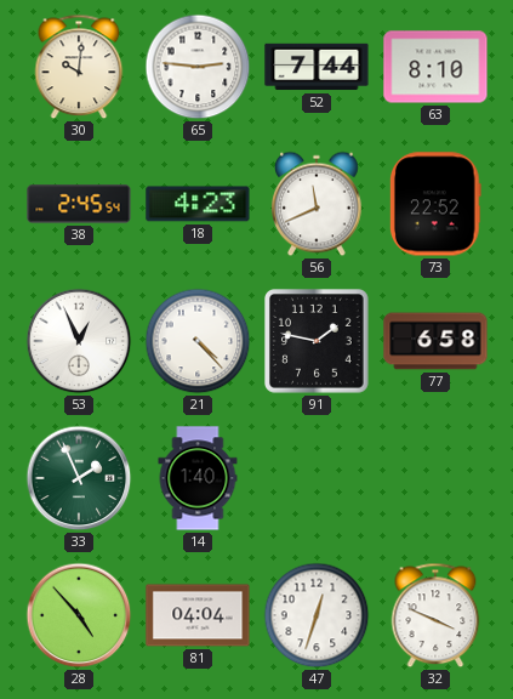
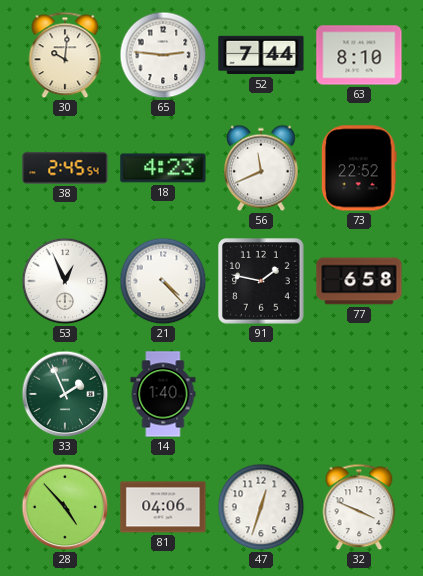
81: 04:04 -> 04:06
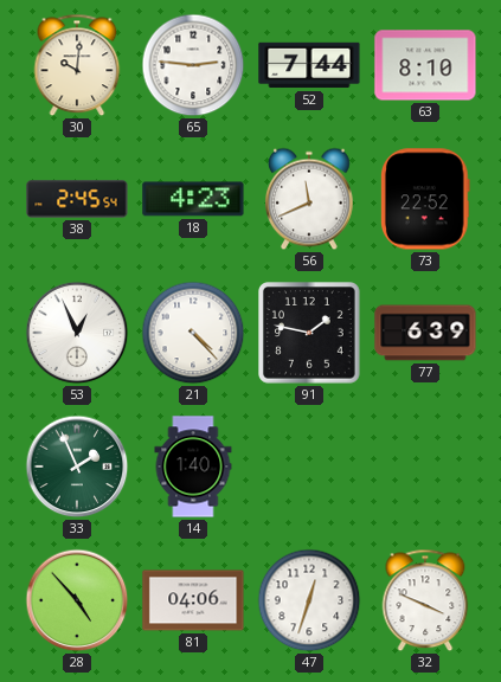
77: 6:58 -> 6:39
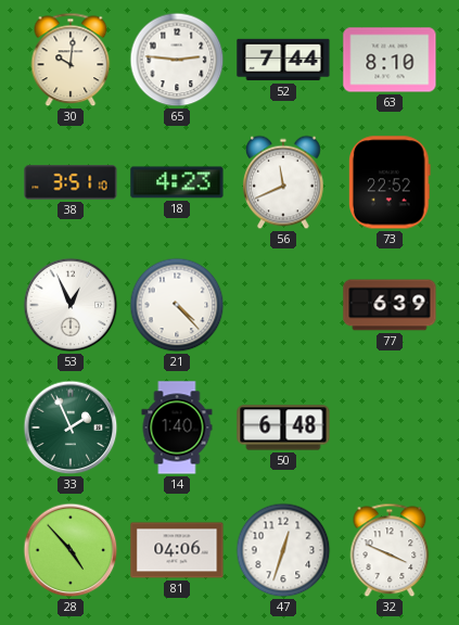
38: 2:45 -> 3:51
91: 1:47 -> none
50: none -> 6:48
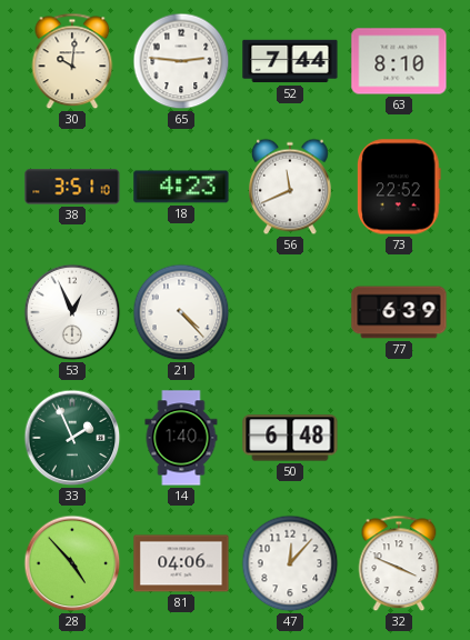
47: 12:33 -> 12:07
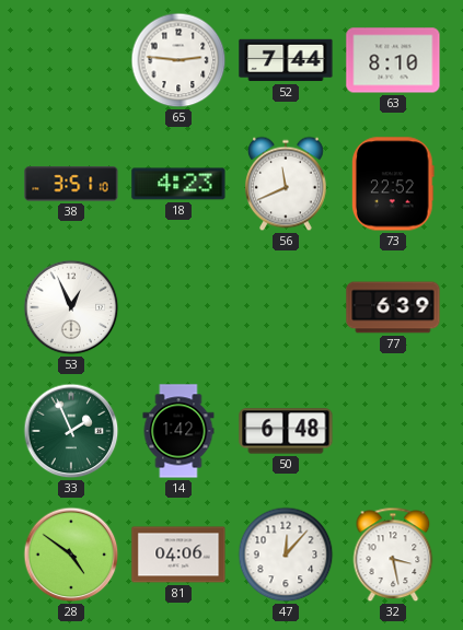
30: 10:01 -> none
21: 4:23 -> none
14: 1:40 -> 1:42
28: 4:53 -> 4:51
32: 3:49 -> 3:28
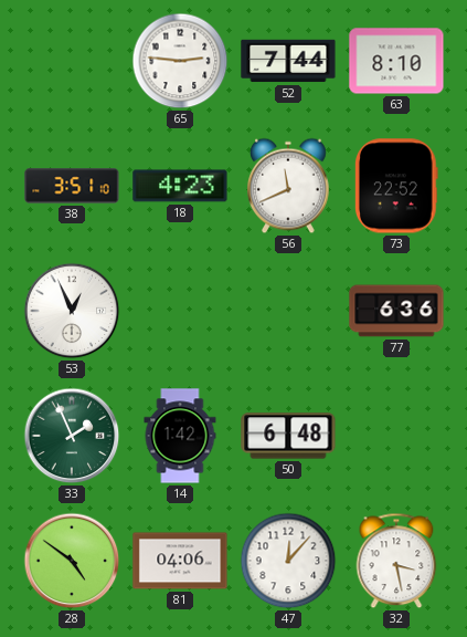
77: 6:39 -> 6:36
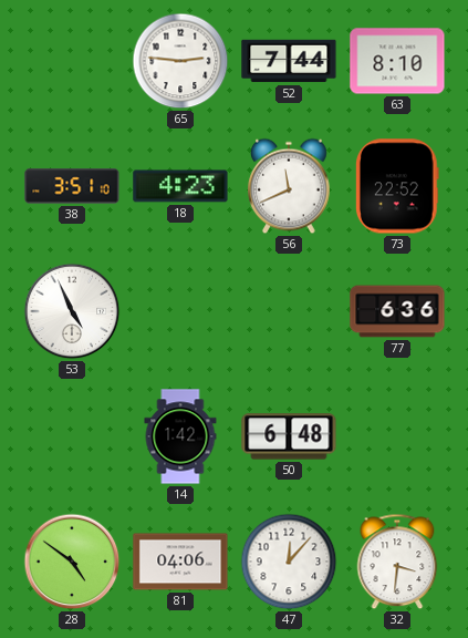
53: 12:56 -> 4:56
33: 1:56 -> none
32: 3:28 -> 3:31
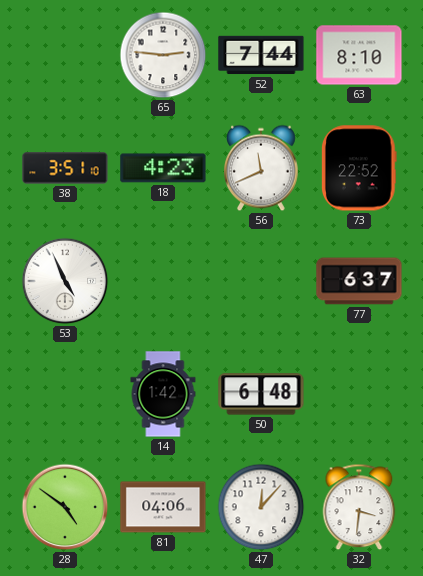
77: 6:36 -> 6:37
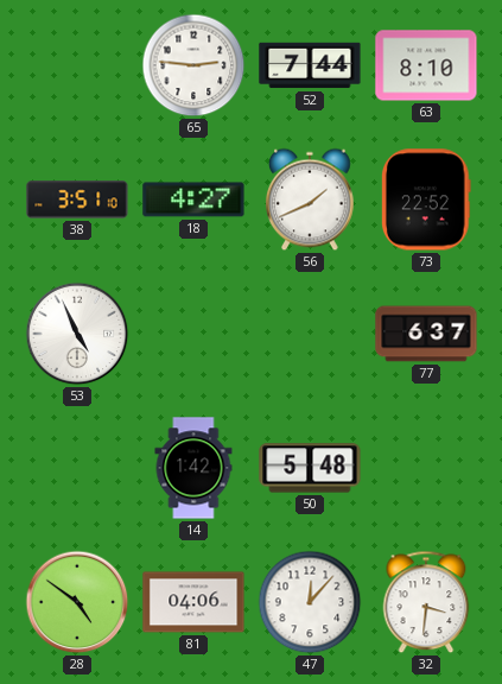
18: 4:23 -> 4:27
56: 11:41 -> 1:41
50: 6:48 -> 5:48
